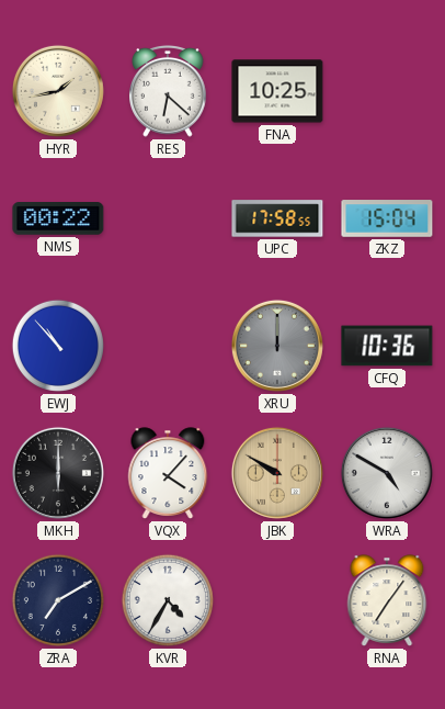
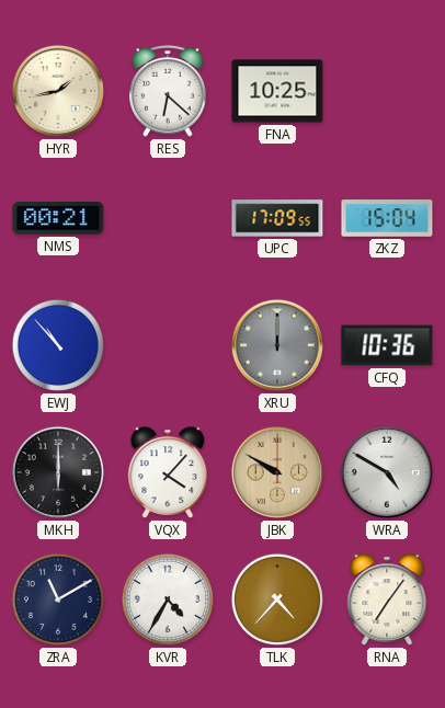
NMS: 00:22 -> 00:21
UPC: 17:58 -> 17:09
ZRA: 7:10 -> 11:10
TLK: none -> 4:37
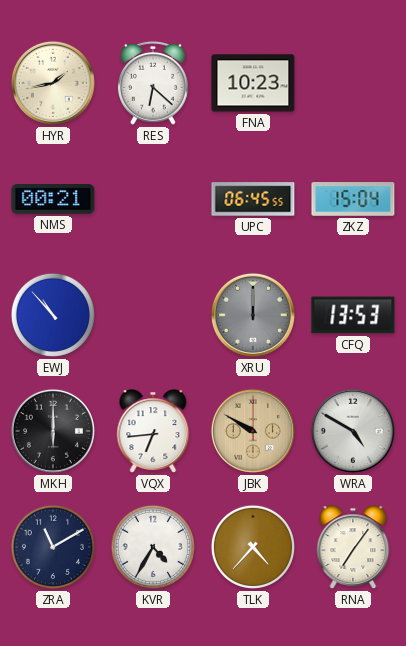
FNA: 10:25 -> 10:23
UPC: 17:09 -> 06:45
CFQ: 10:36 -> 13:53
VQX: 4:07 -> 6:44
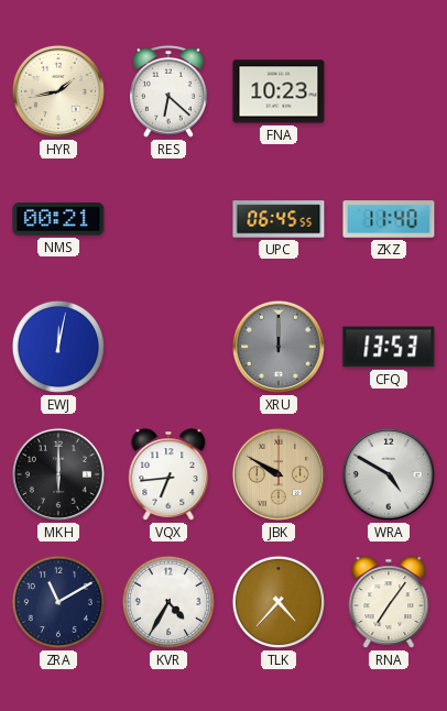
ZKZ: 15:04 -> 11:40
EWJ: 10:53 -> 12:02
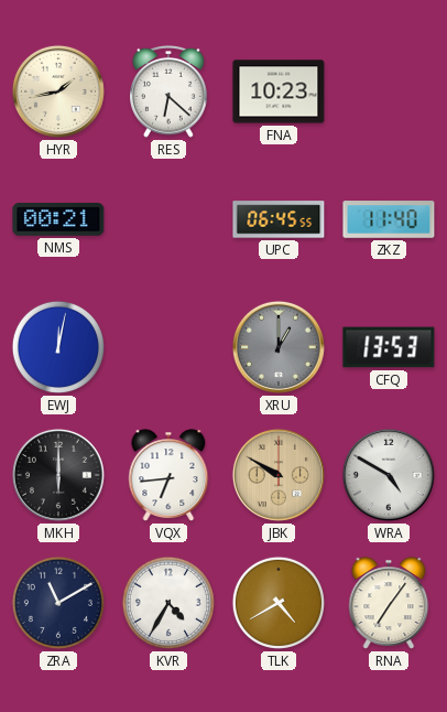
XRU: 12:00 -> 1:00
TLK: 4:37 -> 4:40
